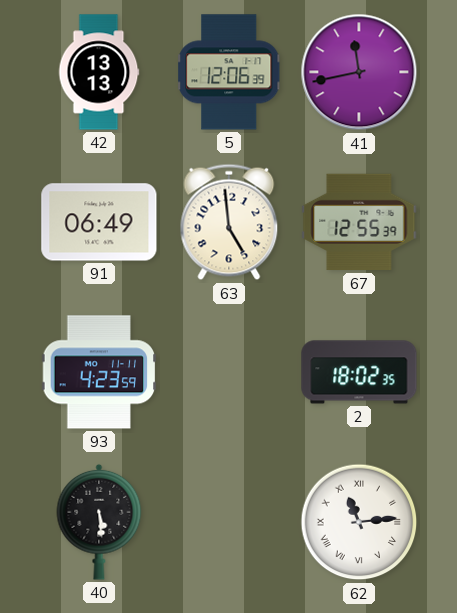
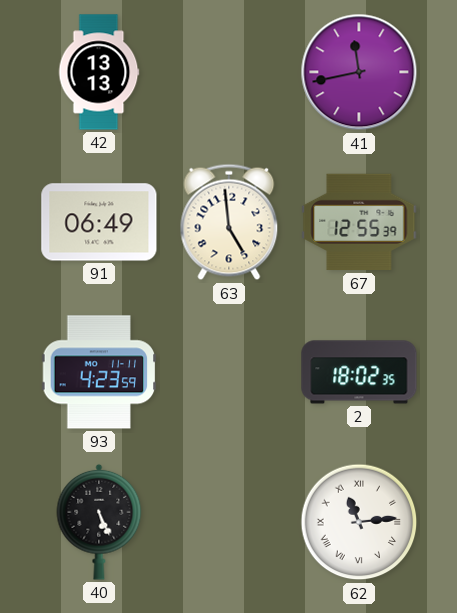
5: 12:06 -> none
40: 5:29 -> 5:26
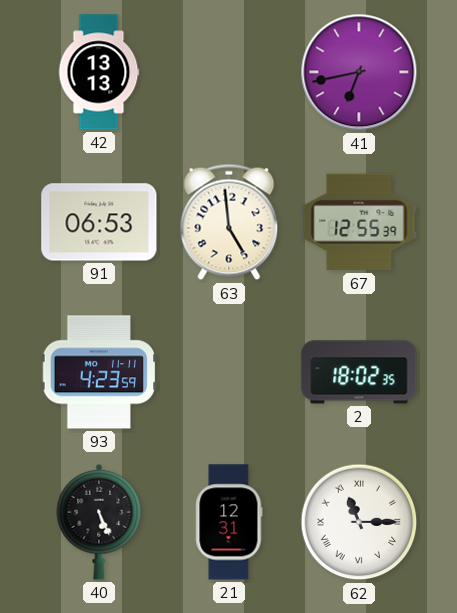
41: 11:43 -> 6:43
91: 06:49 -> 06:53
21: none -> 12:31
62: 11:14 -> 11:15
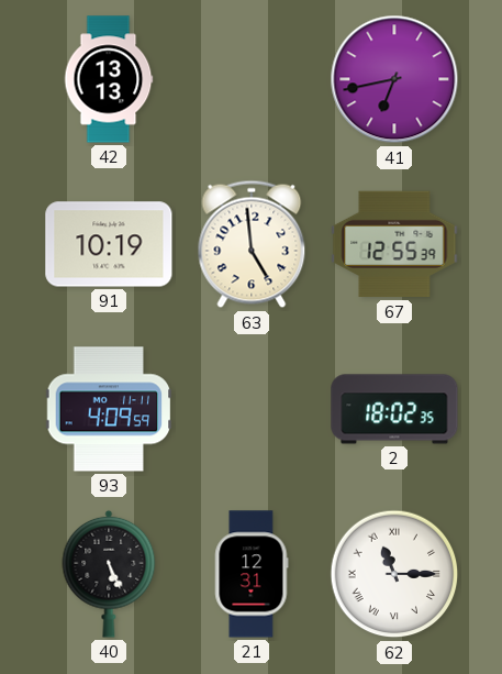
91: 06:53 -> 10:19
93: 4:23 -> 4:09
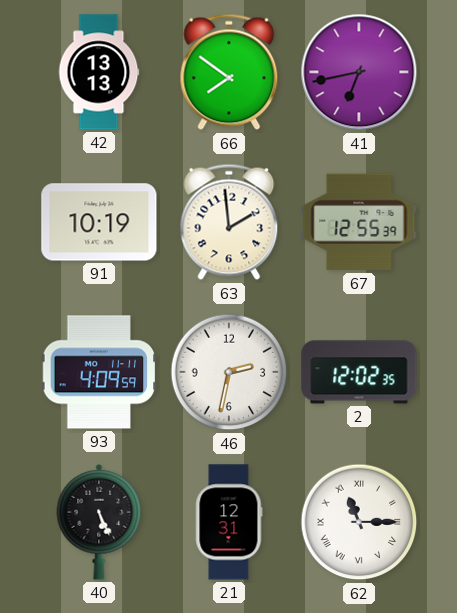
66: none -> 7:51
63: 4:59 -> 1:59
46: none -> 2:32
2: 18:02 -> 12:02
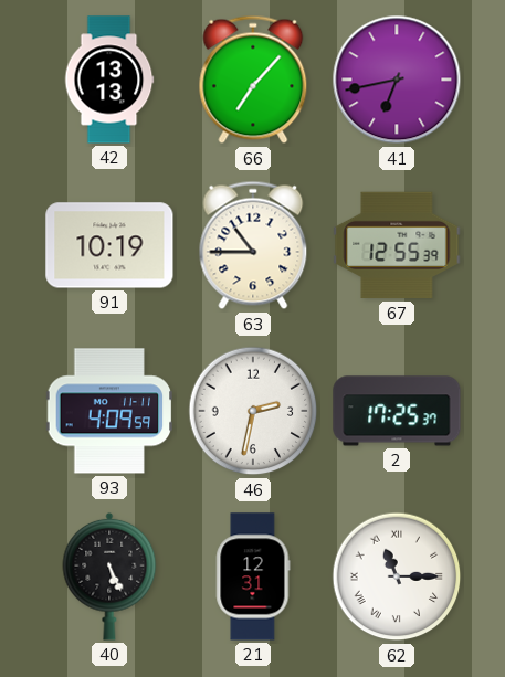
66: 7:51 -> 7:07
63: 1:59 -> 10:45
2: 12:02 -> 17:25
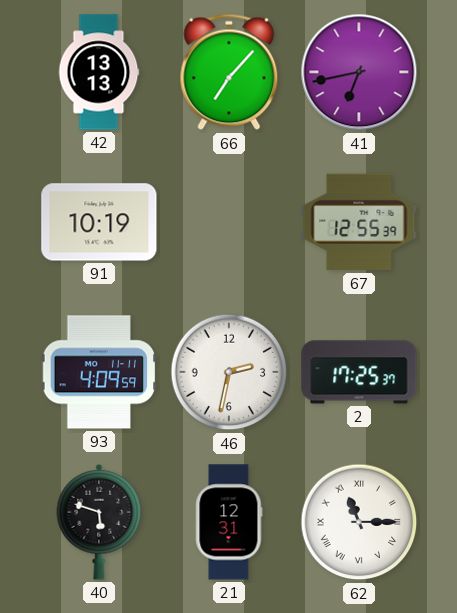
63: 10:45 -> none
40: 5:26 -> 5:48
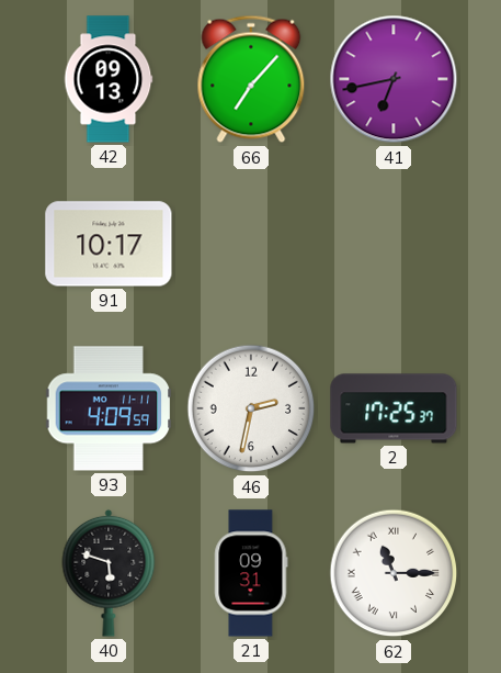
42: 13:13 -> 09:13
91: 10:19 -> 10:17
67: 12:55 -> none
21: 12:31 -> 09:31
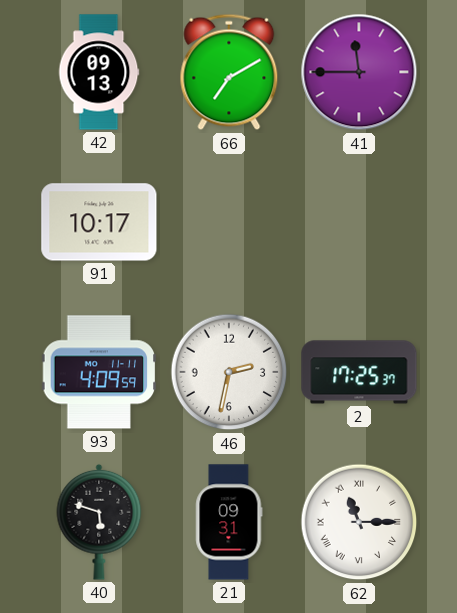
66: 7:07 -> 7:10
41: 6:43 -> 11:45
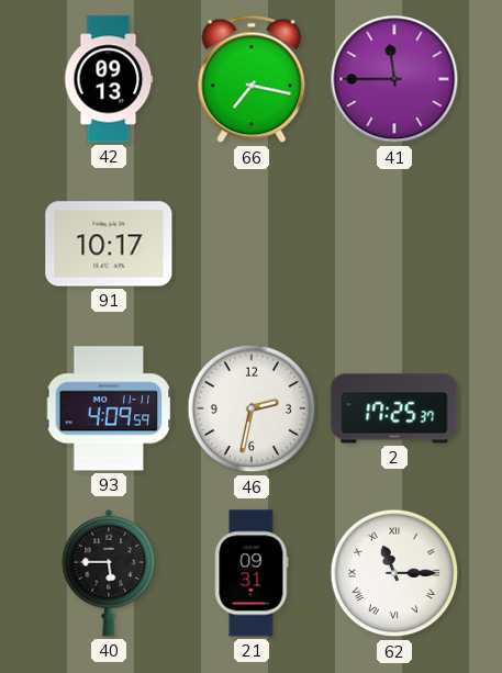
66: 7:10 -> 7:17
40: 5:48 -> 5:45
